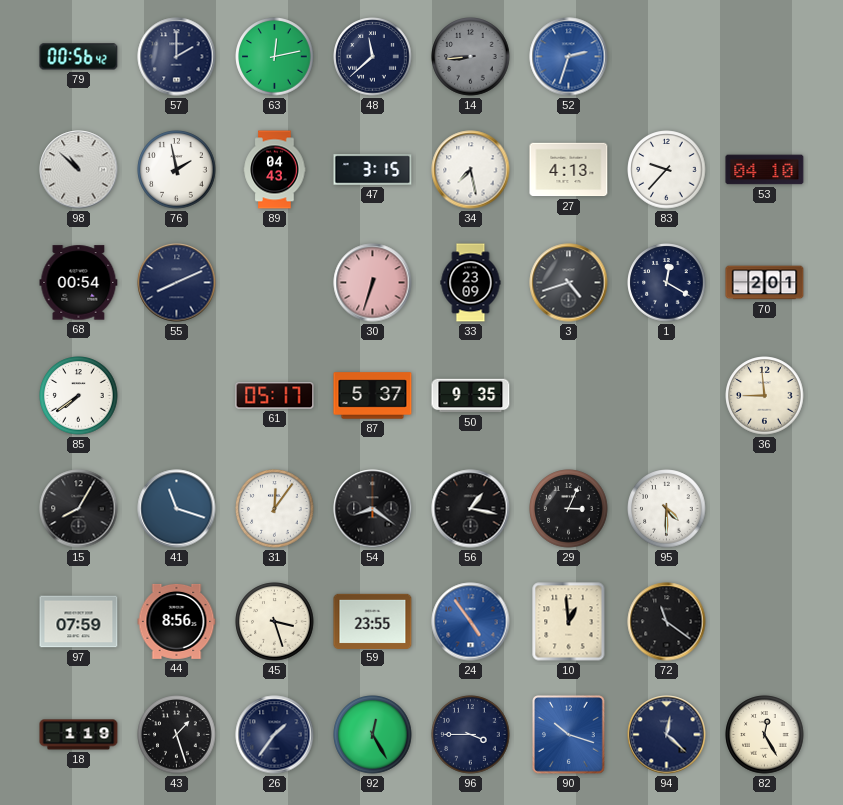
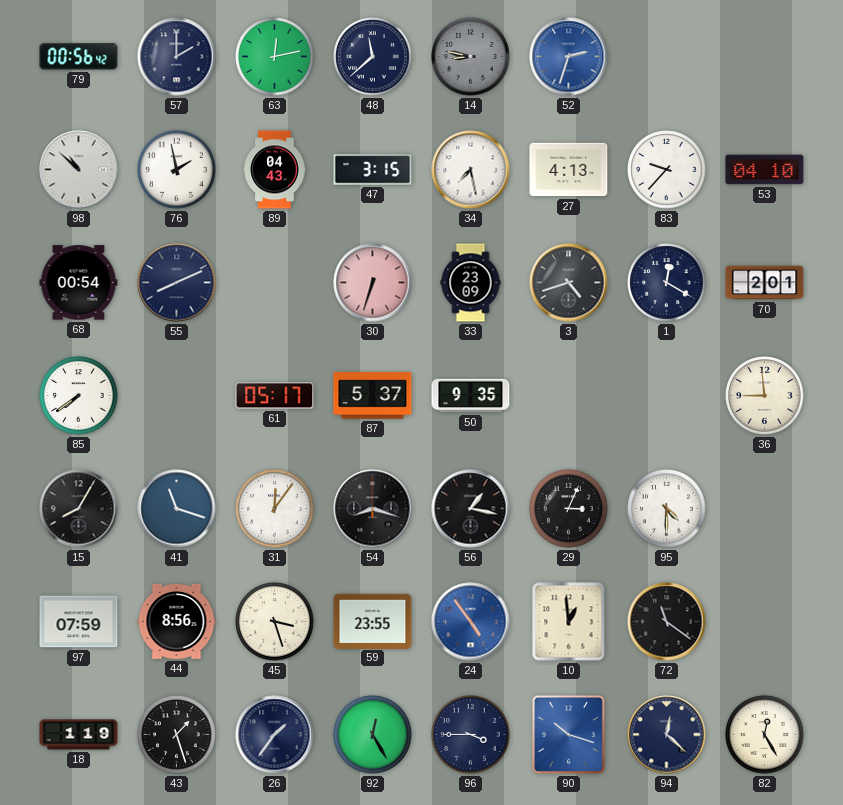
14: 8:44 -> 8:47
54: 8:21 -> 8:18
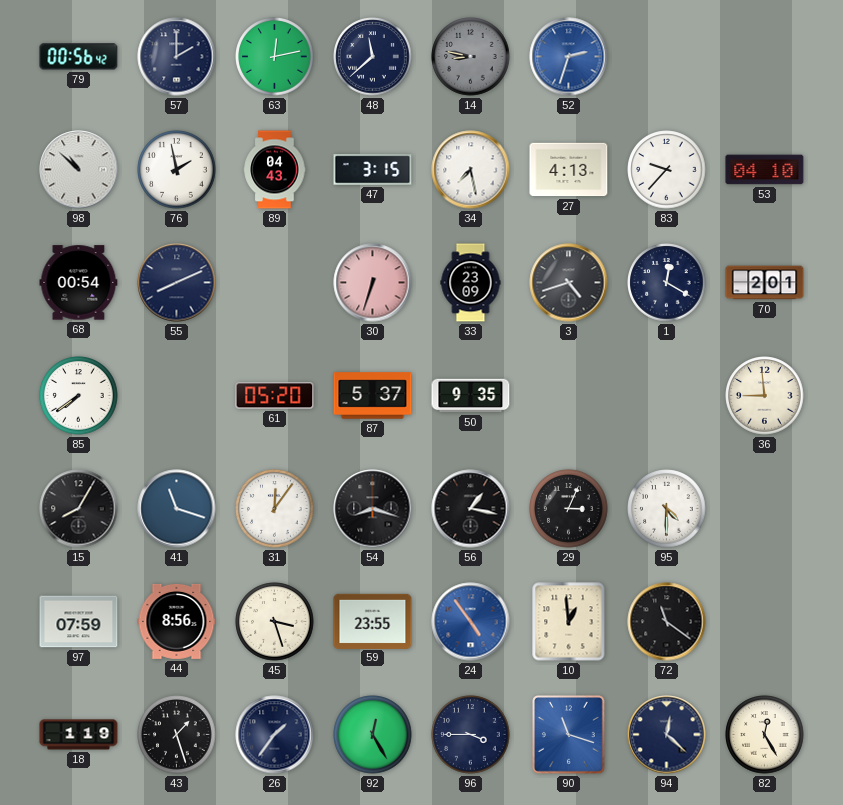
61: 05:17 -> 05:20
90: 10:18 -> 11:18
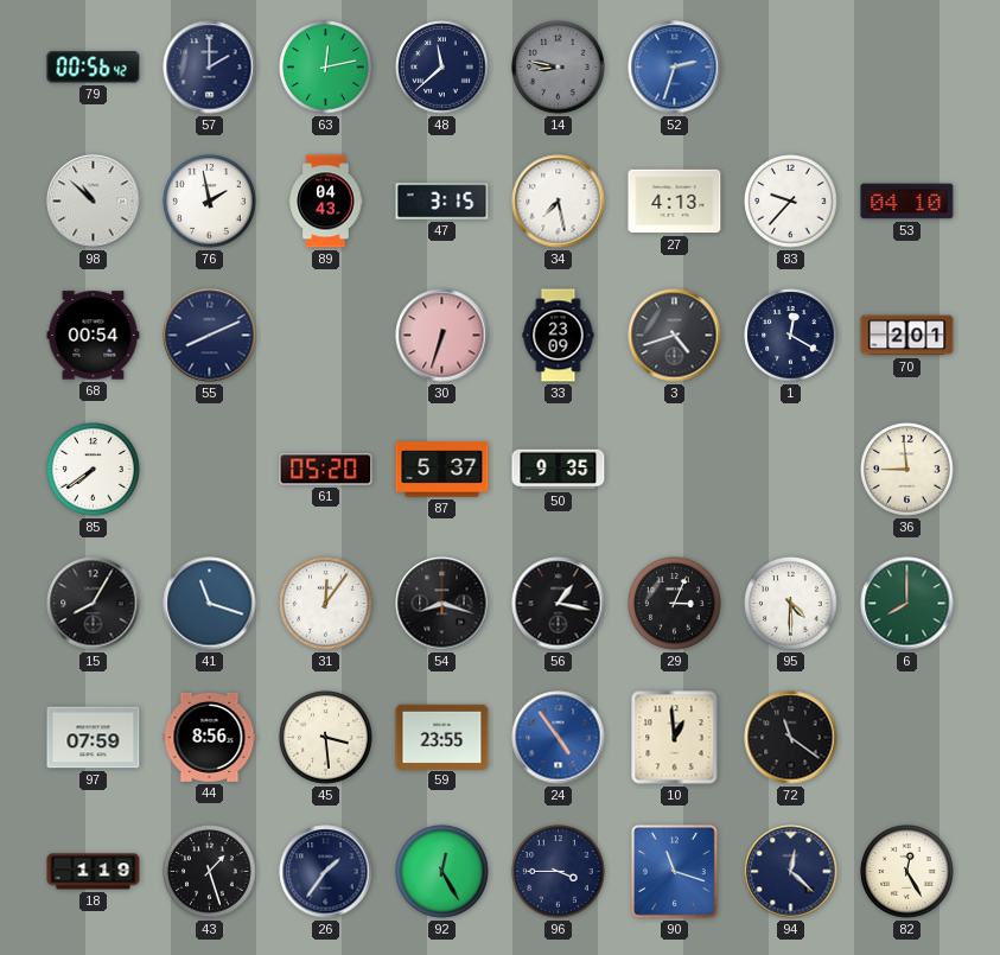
6: none -> 8:00
45: 3:27 -> 3:29
